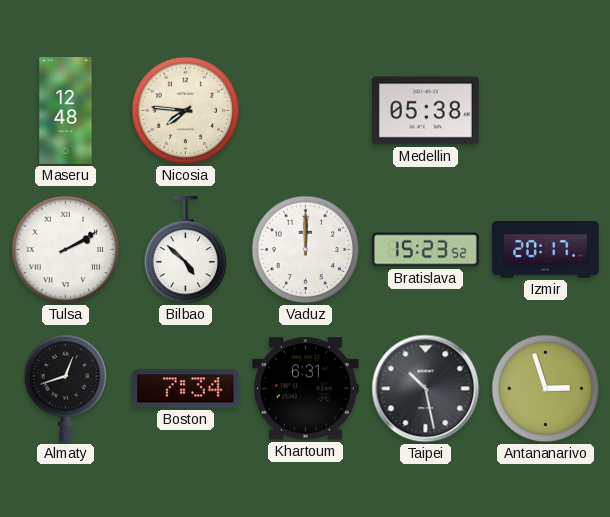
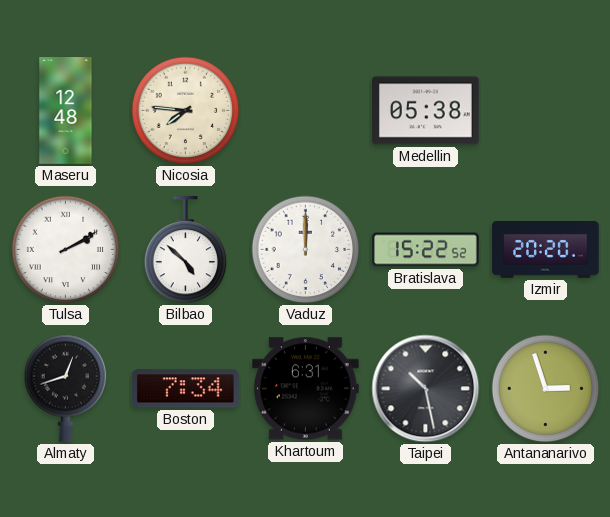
Bratislava: 15:23 -> 15:22
Izmir: 20:17 -> 20:20
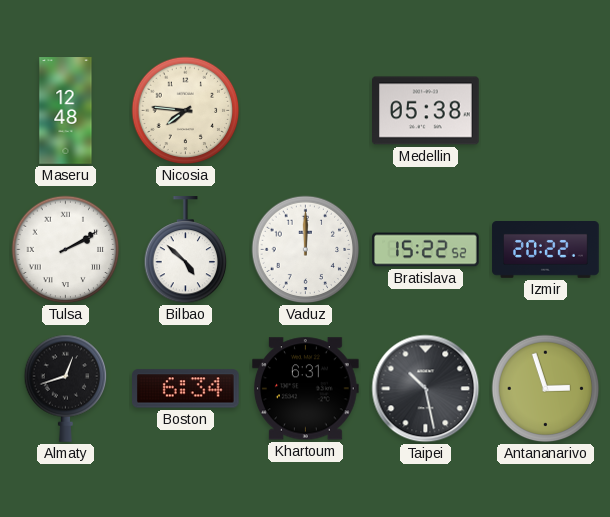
Izmir: 20:20 -> 20:22
Boston: 7:34 -> 6:34
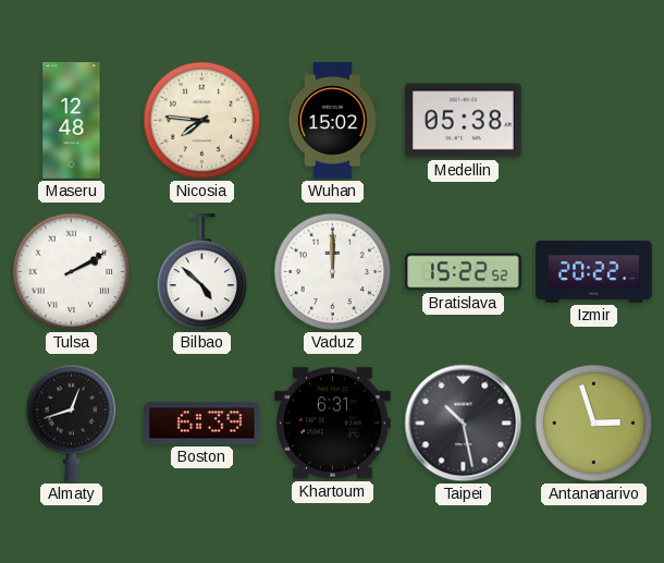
Wuhan: none -> 15:02
Boston: 6:34 -> 6:39
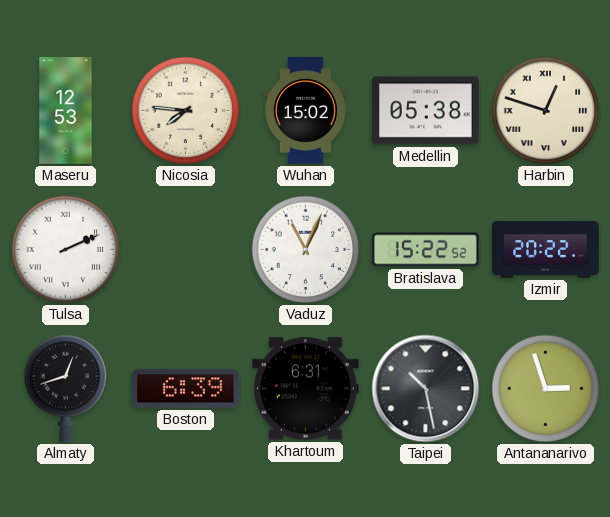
Maseru: 12:48 -> 12:53
Harbin: none -> 12:48
Tulsa: 2:10 -> 2:11
Bilbao: 4:52 -> none
Vaduz: 12:00 -> 11:04
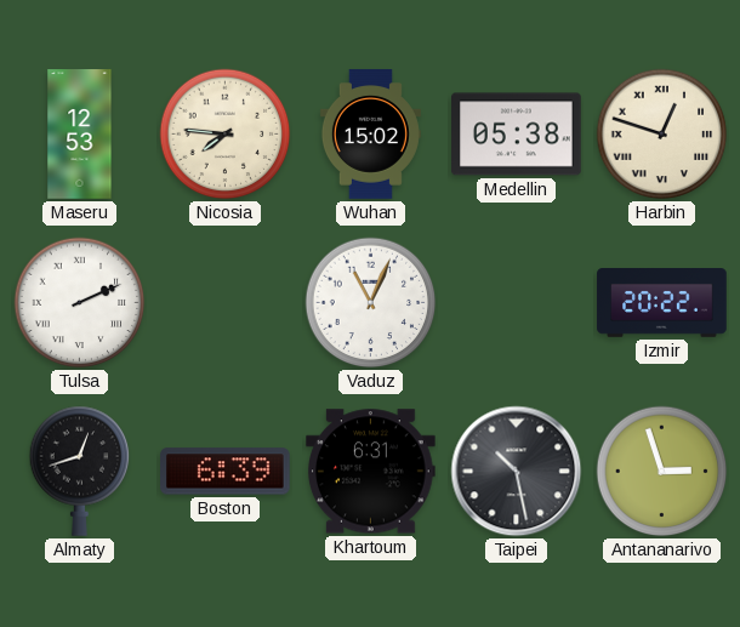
Bratislava: 15:22 -> none
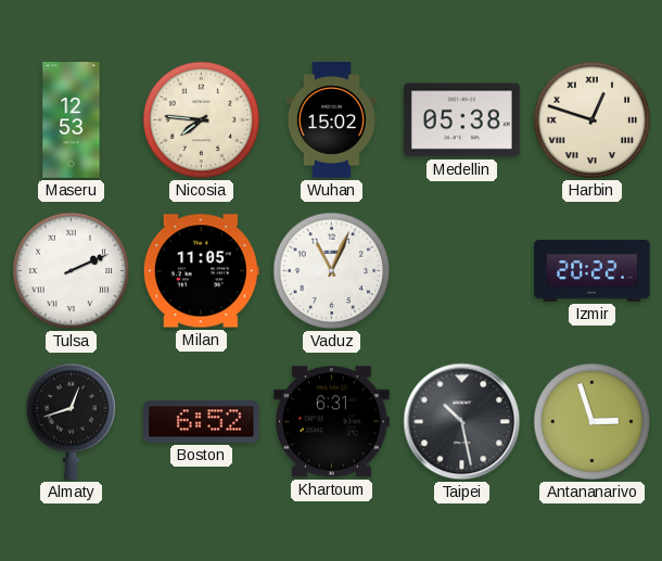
Milan: none -> 11:05
Boston: 6:39 -> 6:52
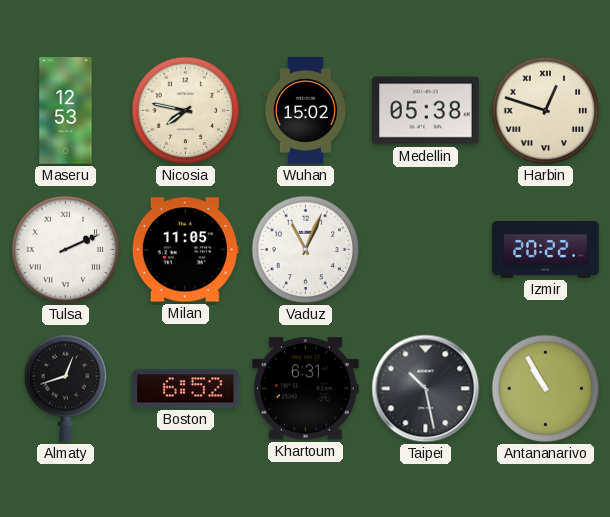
Nicosia: 7:46 -> 7:47
Antananarivo: 2:57 -> 10:55
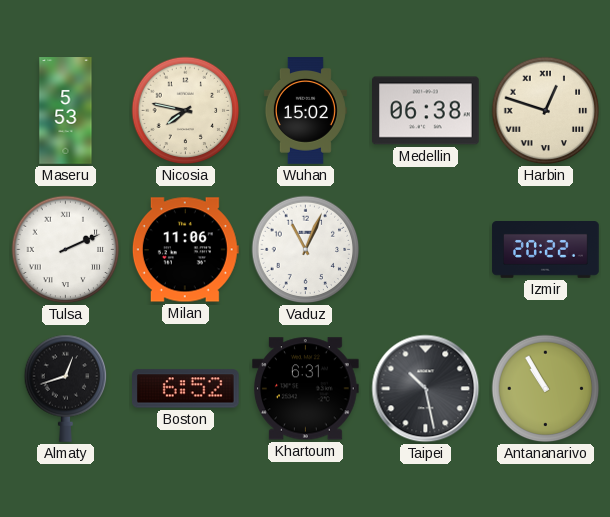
Maseru: 12:53 -> 5:53
Medellin: 05:38 -> 06:38
Milan: 11:05 -> 11:06
